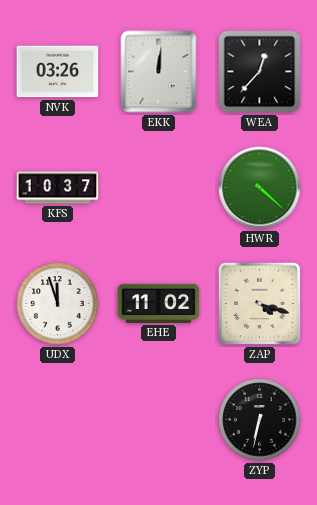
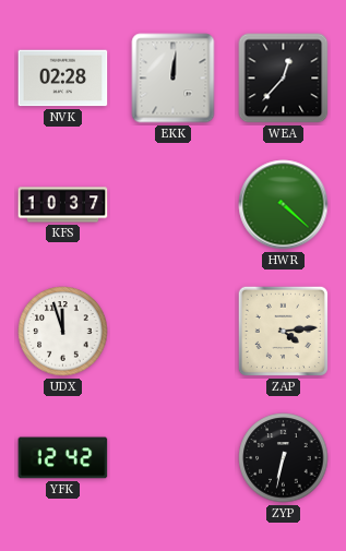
NVK: 03:26 -> 02:28
EHE: 11:02 -> none
ZAP: 4:18 -> 4:14
YFK: none -> 12:42
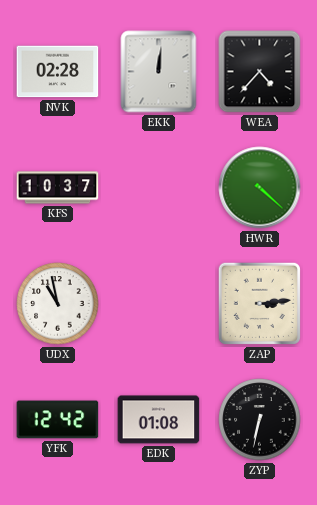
WEA: 12:37 -> 4:37
UDX: 11:57 -> 10:58
ZAP: 4:14 -> 3:14
EDK: none -> 01:08
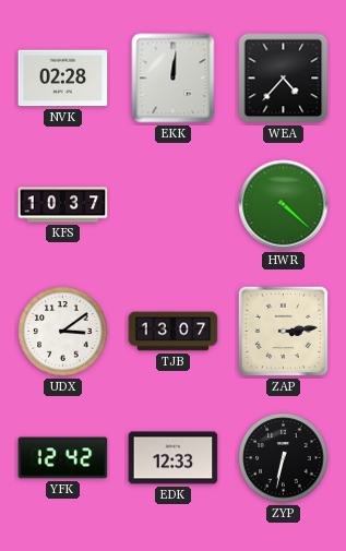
UDX: 10:58 -> 3:09
TJB: none -> 13:07
EDK: 01:08 -> 12:33
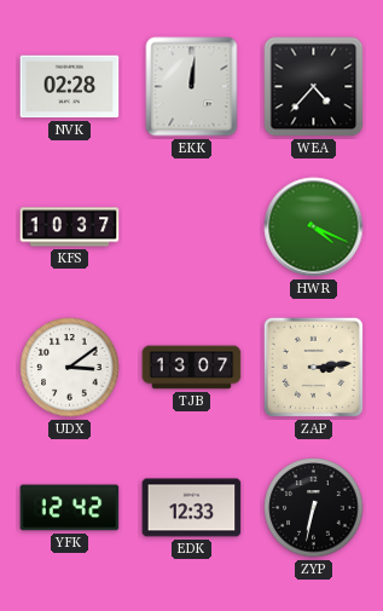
HWR: 4:22 -> 4:19
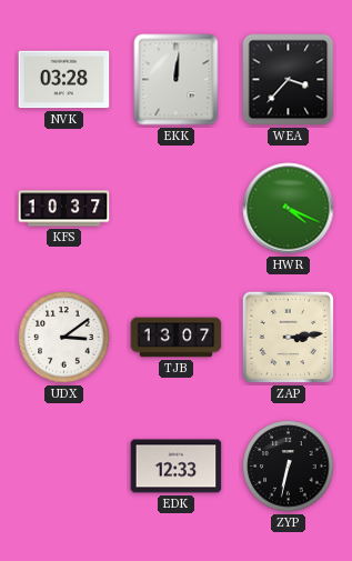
NVK: 02:28 -> 03:28
WEA: 4:37 -> 3:37
YFK: 12:42 -> none
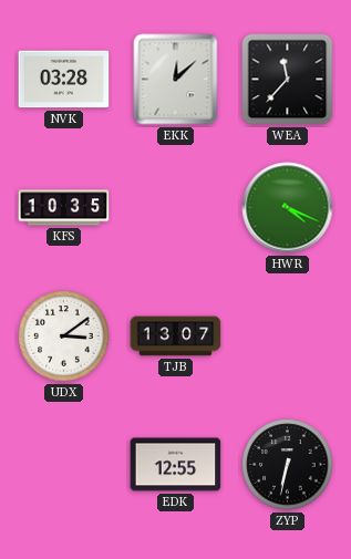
EKK: 12:01 -> 12:08
WEA: 3:37 -> 11:37
KFS: 10:37 -> 10:35
ZAP: 3:14 -> none
EDK: 12:33 -> 12:55
